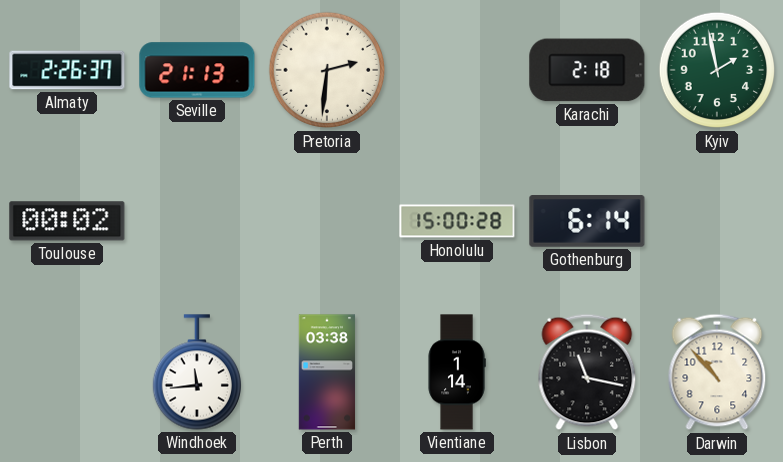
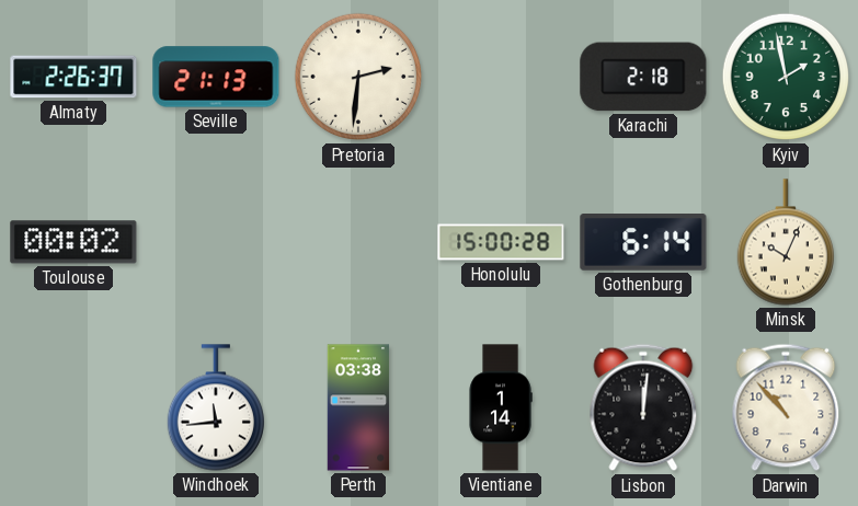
Minsk: none -> 10:04
Lisbon: 11:17 -> 12:01
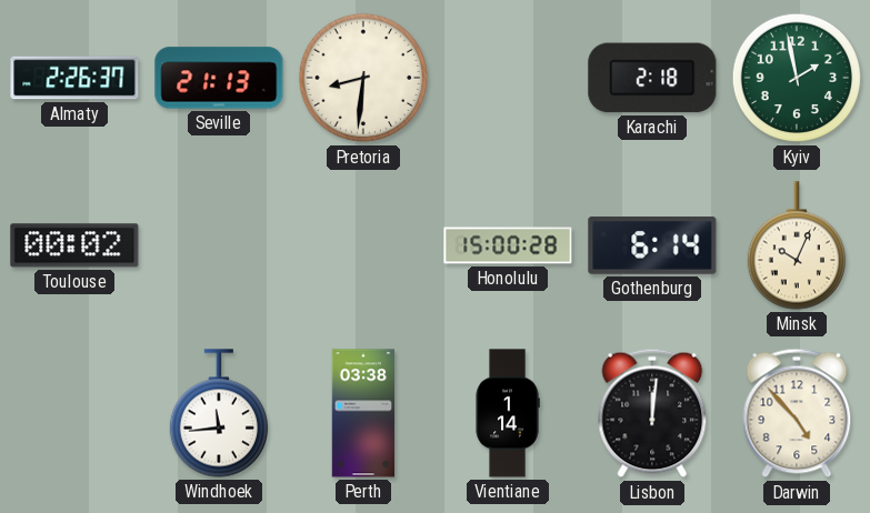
Pretoria: 2:31 -> 8:31
Darwin: 10:53 -> 4:53
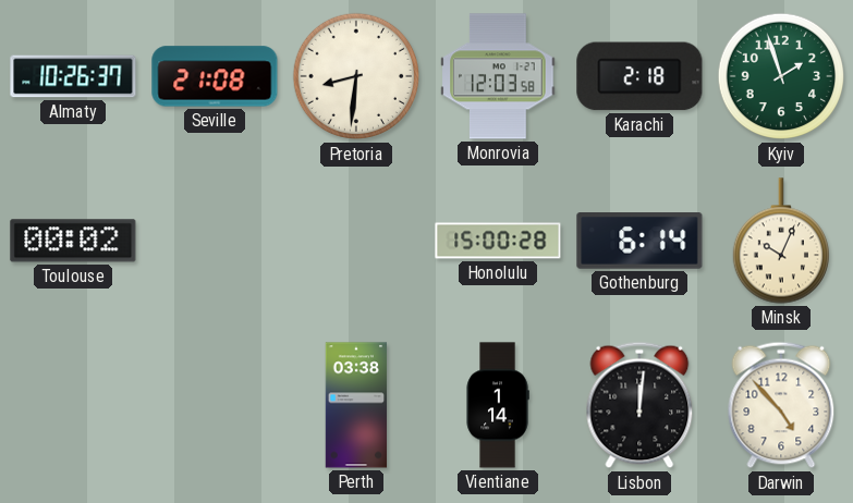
Almaty: 2:26 -> 10:26
Seville: 21:13 -> 21:08
Monrovia: none -> 12:03
Kyiv: 1:58 -> 1:57
Windhoek: 11:44 -> none
